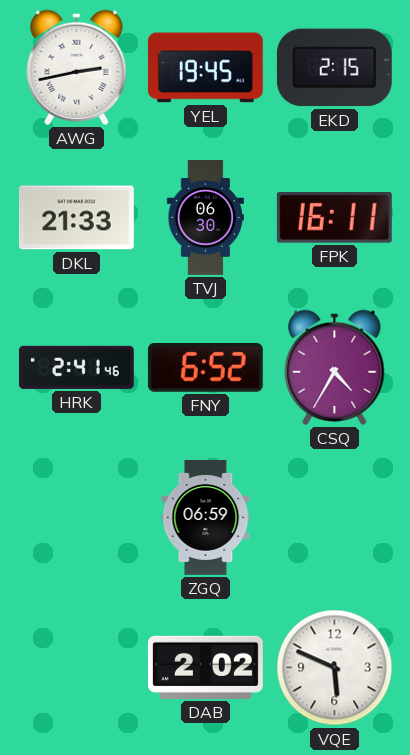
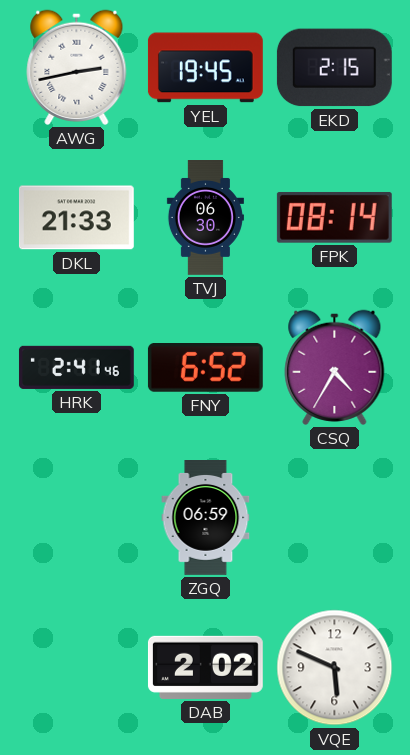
FPK: 16:11 -> 08:14
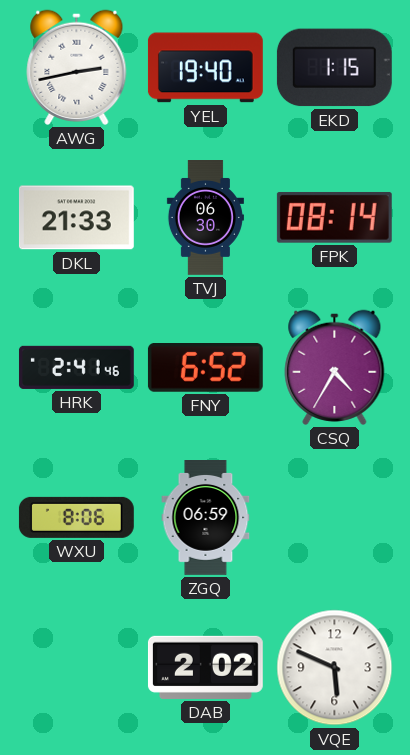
YEL: 19:45 -> 19:40
EKD: 2:15 -> 1:15
WXU: none -> 8:06
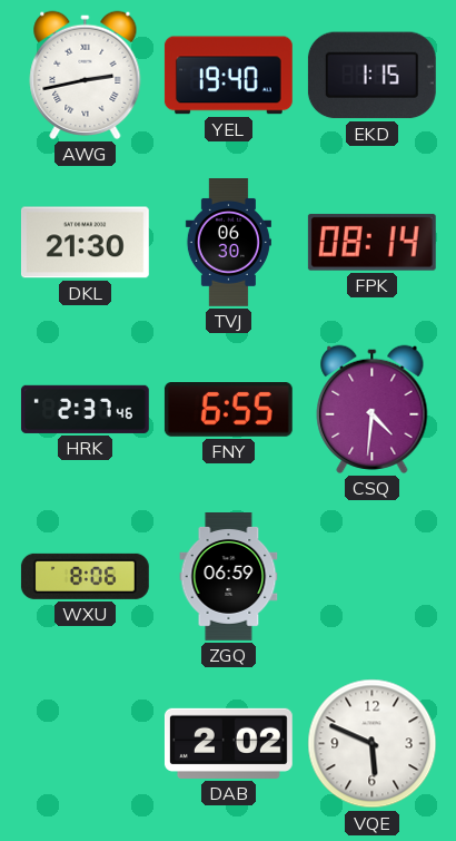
DKL: 21:33 -> 21:30
HRK: 2:41 -> 2:37
FNY: 6:52 -> 6:55
CSQ: 4:35 -> 4:31
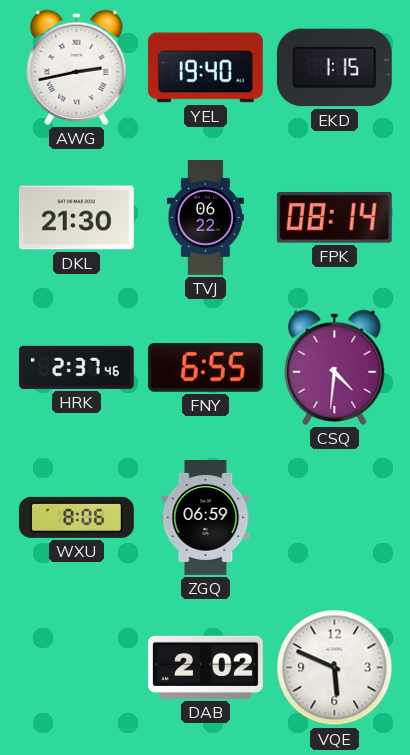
TVJ: 06:30 -> 06:22
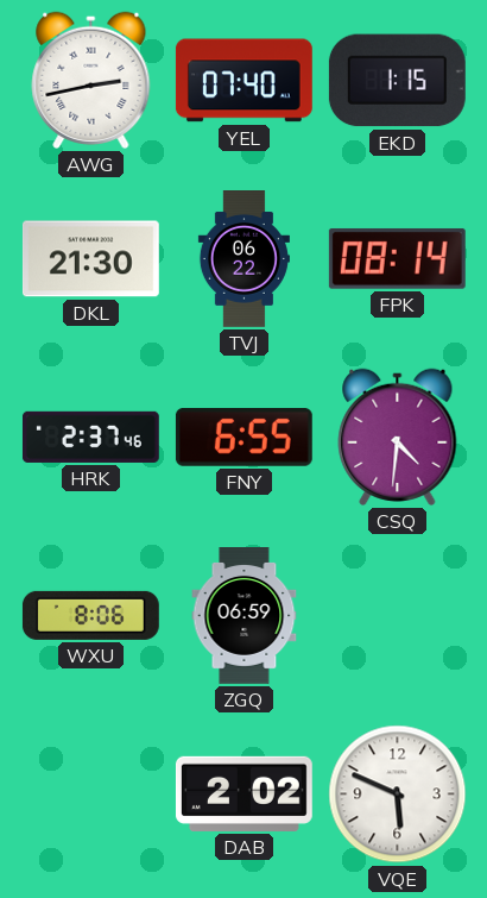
YEL: 19:40 -> 07:40
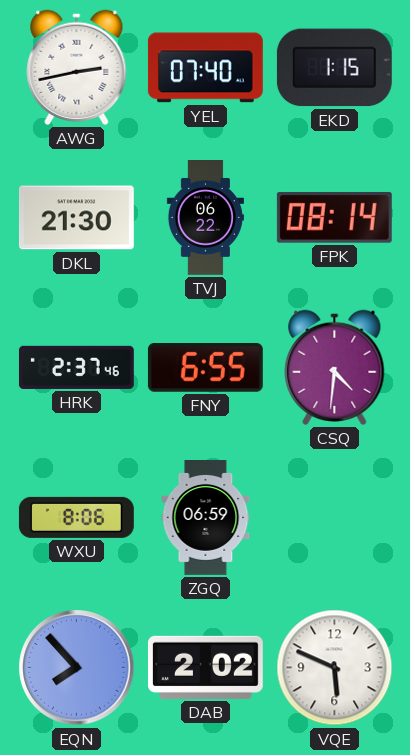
EQN: none -> 7:53
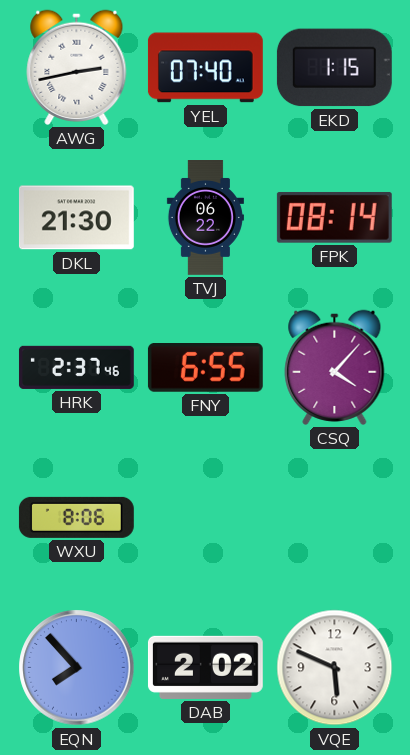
CSQ: 4:31 -> 4:07
ZGQ: 06:59 -> none
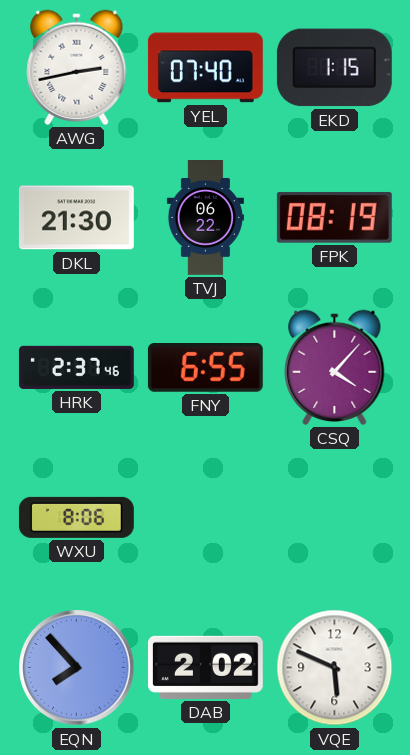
FPK: 08:14 -> 08:19
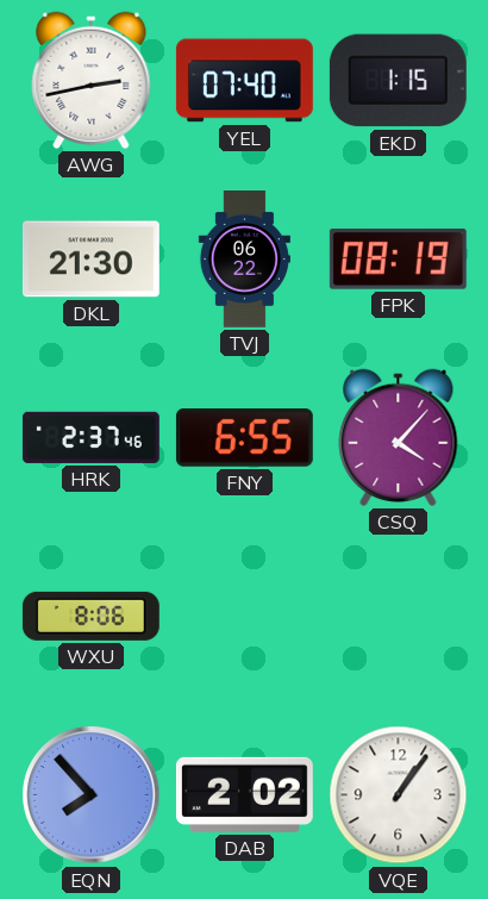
VQE: 5:49 -> 1:06
